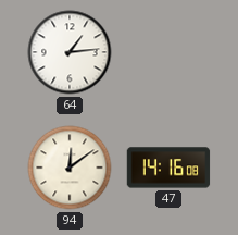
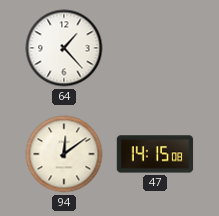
64: 1:14 -> 1:23
47: 14:16 -> 14:15
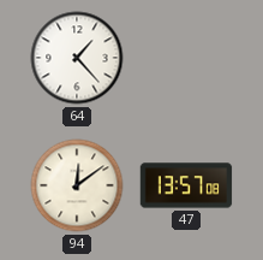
47: 14:15 -> 13:57
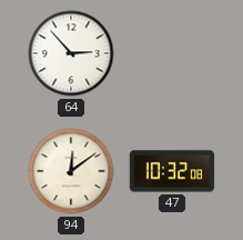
64: 1:23 -> 2:53
47: 13:57 -> 10:32
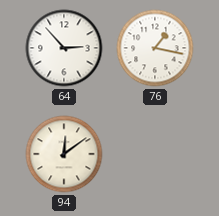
76: none -> 1:17
47: 10:32 -> none
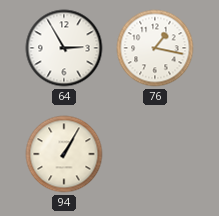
64: 2:53 -> 2:55
94: 12:09 -> 1:05
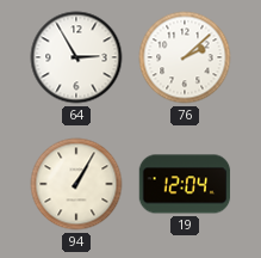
76: 1:17 -> 2:08
19: none -> 12:04
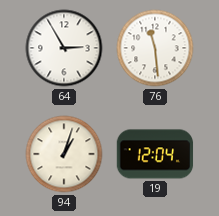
76: 2:08 -> 11:29
94: 1:05 -> 1:03
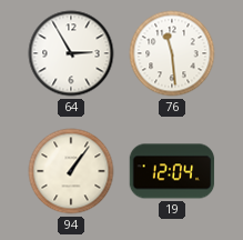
94: 1:03 -> 1:06
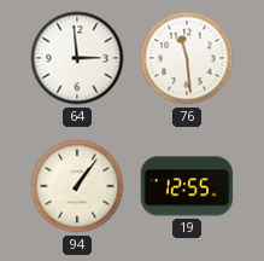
64: 2:55 -> 2:59
19: 12:04 -> 12:55
